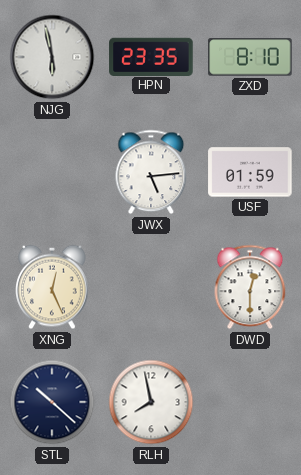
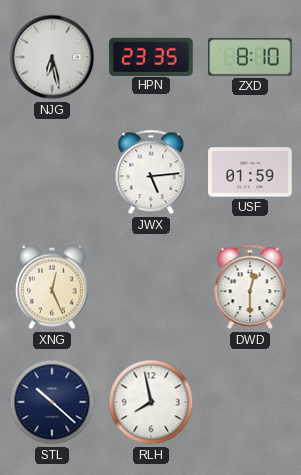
NJG: 5:58 -> 6:28
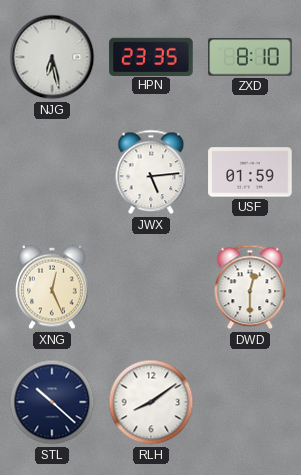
RLH: 7:58 -> 8:09
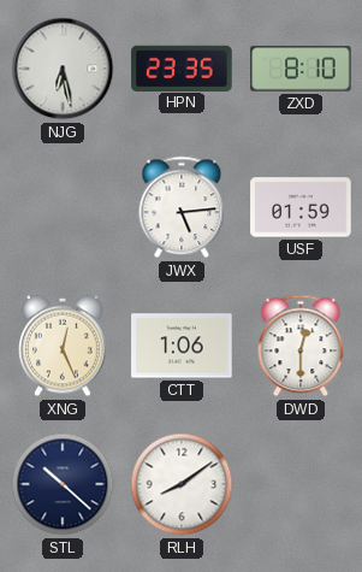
CTT: none -> 1:06
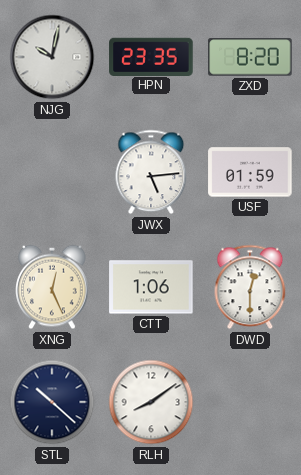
NJG: 6:28 -> 10:02
ZXD: 8:10 -> 8:20
